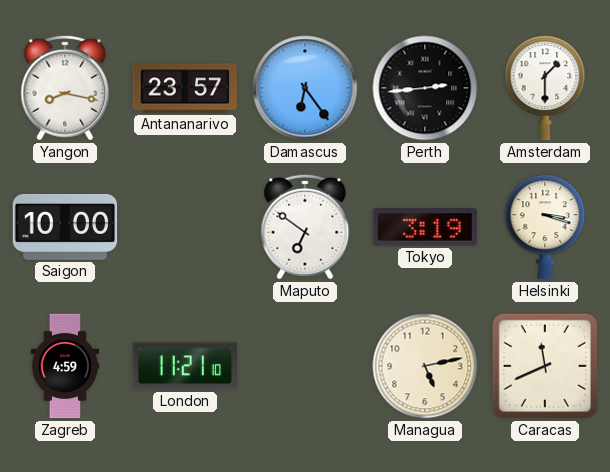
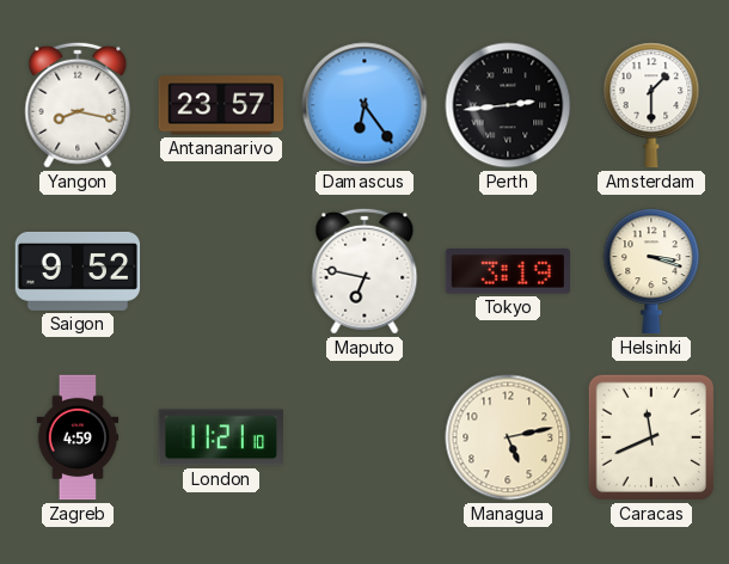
Saigon: 10:00 -> 9:52
Maputo: 6:51 -> 6:47
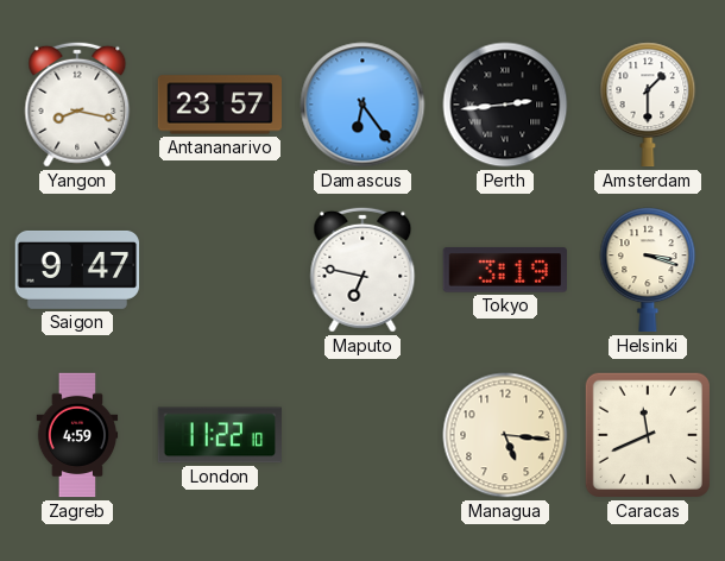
Saigon: 9:52 -> 9:47
London: 11:21 -> 11:22
Managua: 5:13 -> 5:16
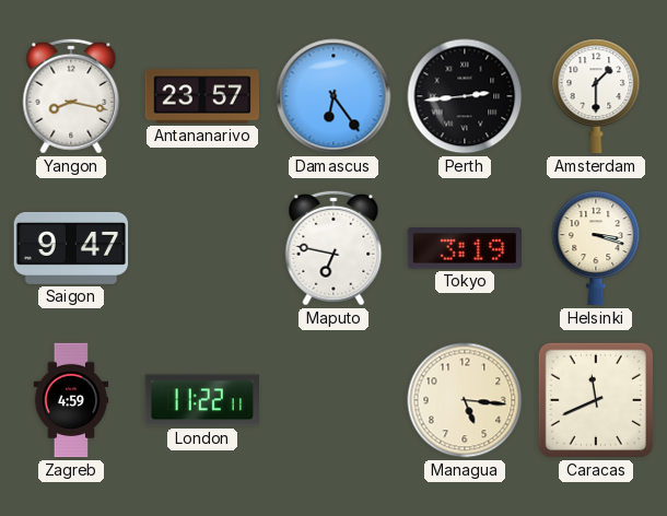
London: 11:22:10 -> 11:22:11
